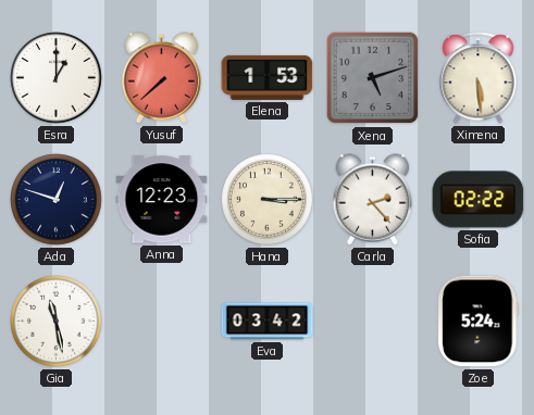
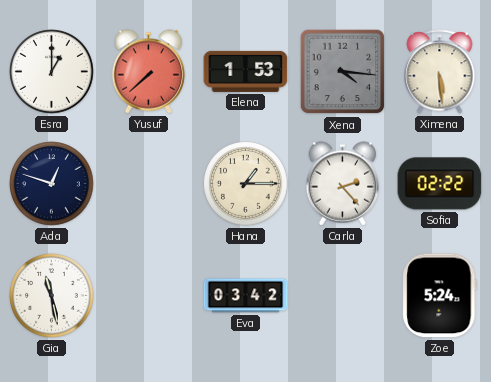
Xena: 5:12 -> 4:16
Anna: 12:23 -> none
Hana: 3:15 -> 1:15
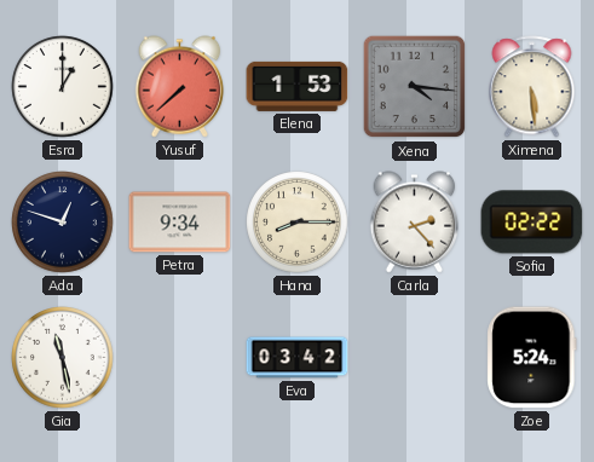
Petra: none -> 9:34
Hana: 1:15 -> 8:15
